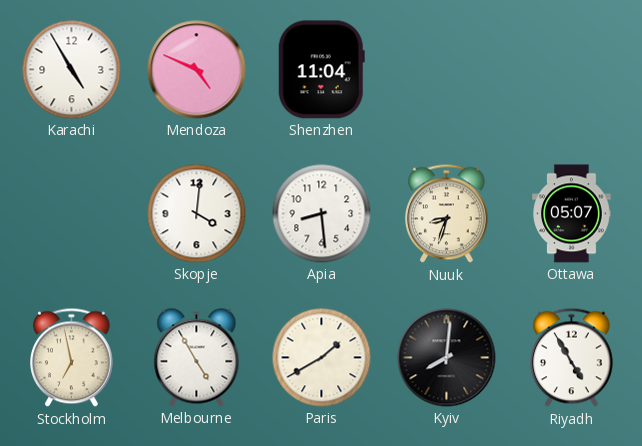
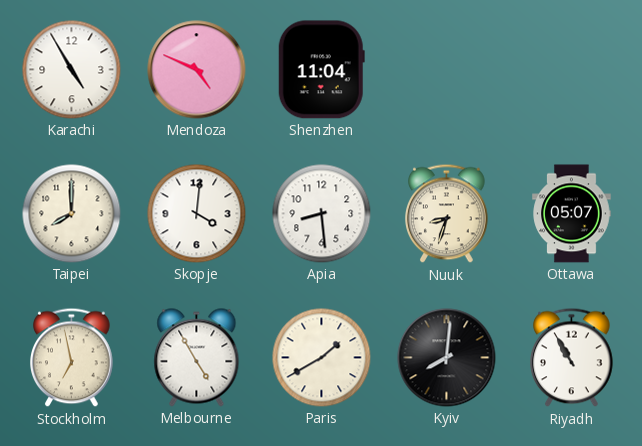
Taipei: none -> 8:00
Riyadh: 4:55 -> 10:55
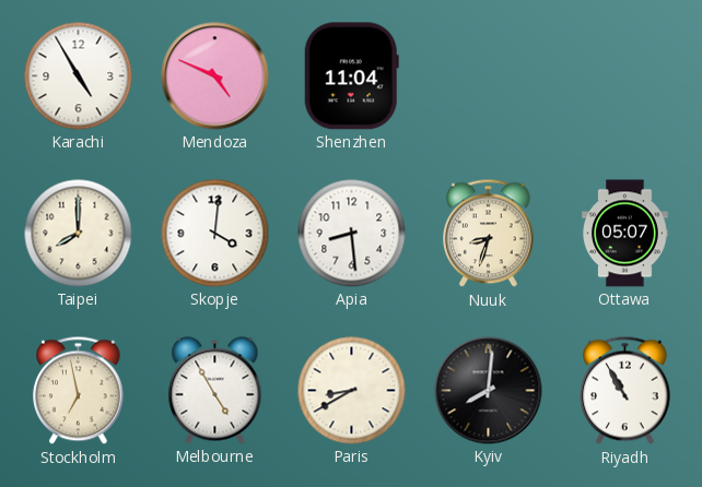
Paris: 1:40 -> 8:40
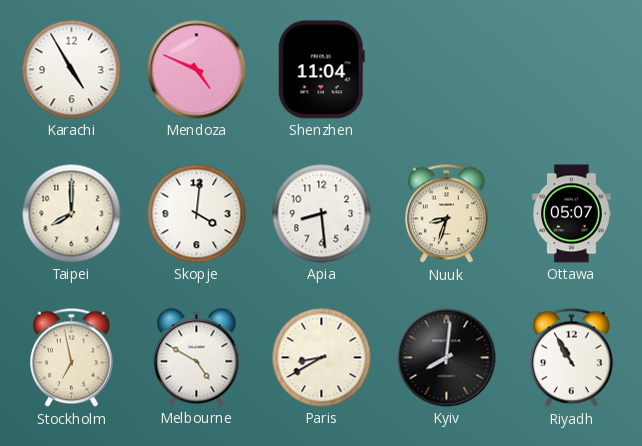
Melbourne: 4:55 -> 4:50
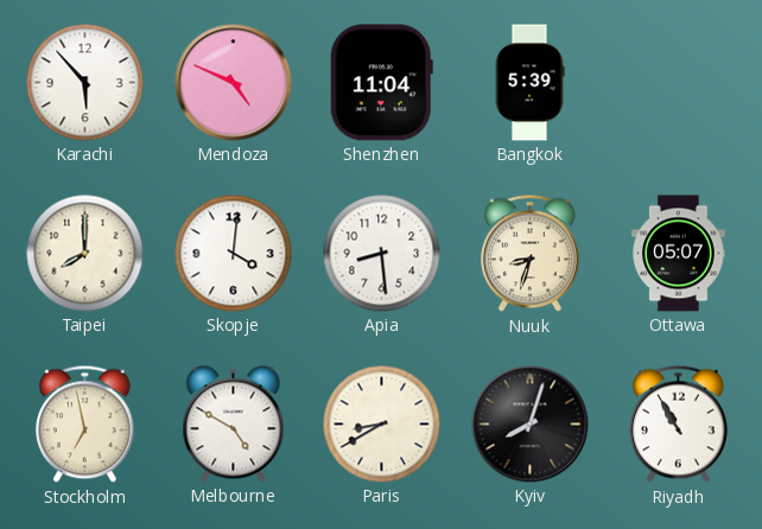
Karachi: 4:55 -> 5:53
Bangkok: none -> 5:39
Kyiv: 8:01 -> 8:03
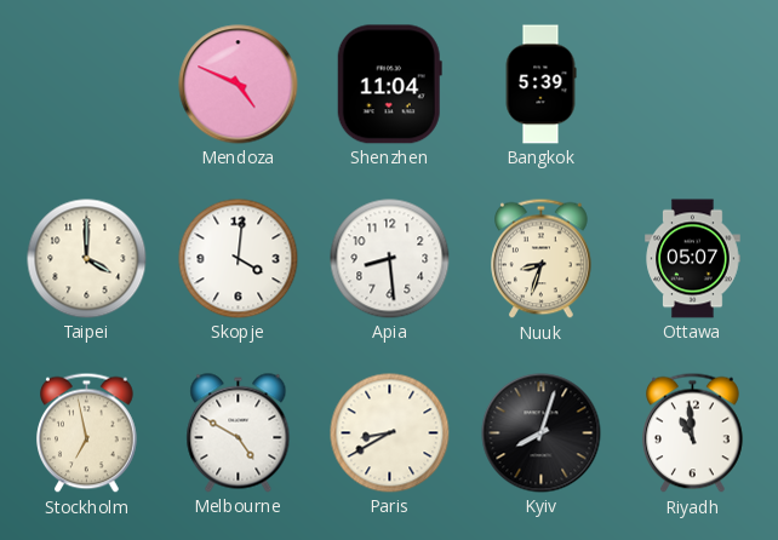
Karachi: 5:53 -> none
Taipei: 8:00 -> 4:00
Riyadh: 10:55 -> 10:59
